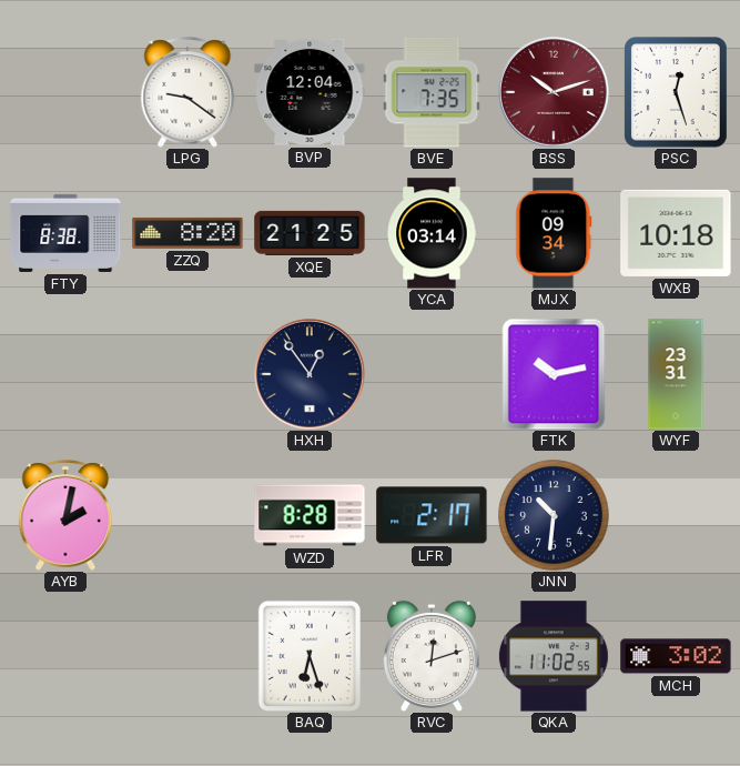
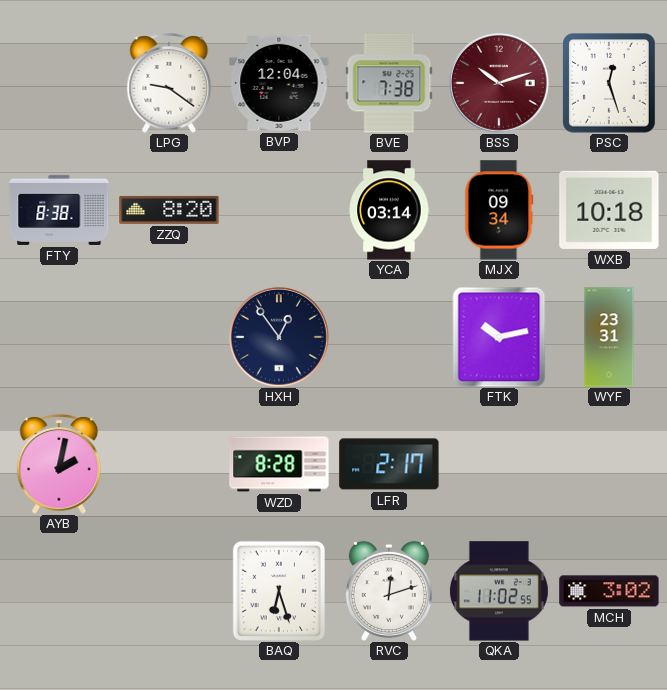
BVE: 7:35 -> 7:38
XQE: 21:25 -> none
JNN: 10:31 -> none
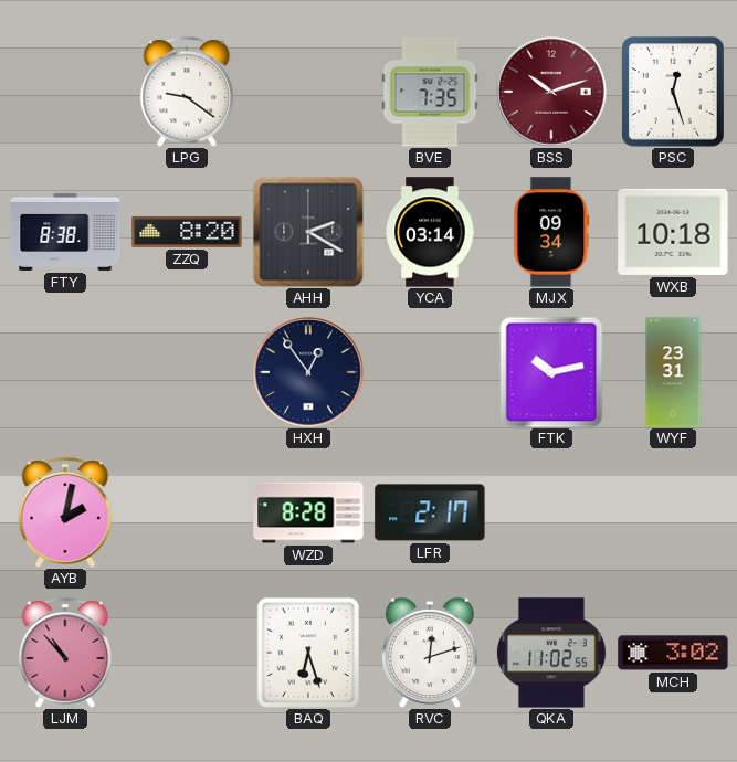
BVP: 12:04 -> none
BVE: 7:38 -> 7:35
AHH: none -> 2:20
LJM: none -> 10:53
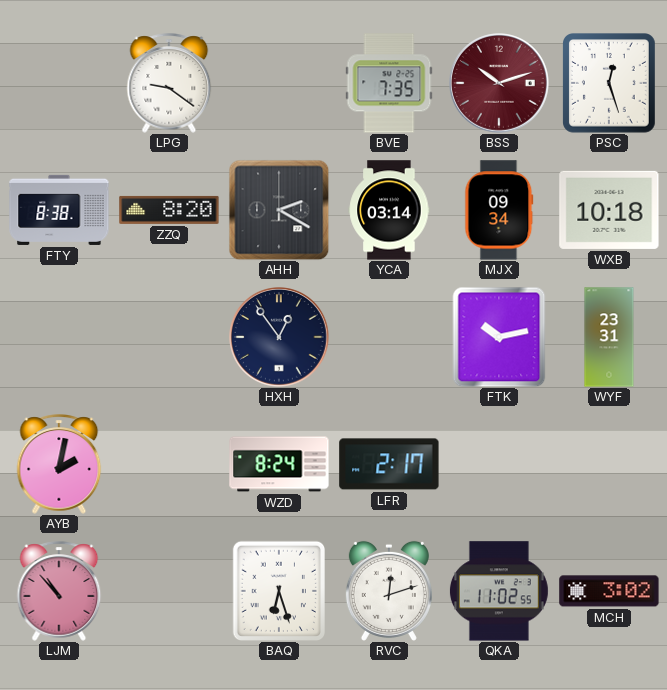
WZD: 8:28 -> 8:24
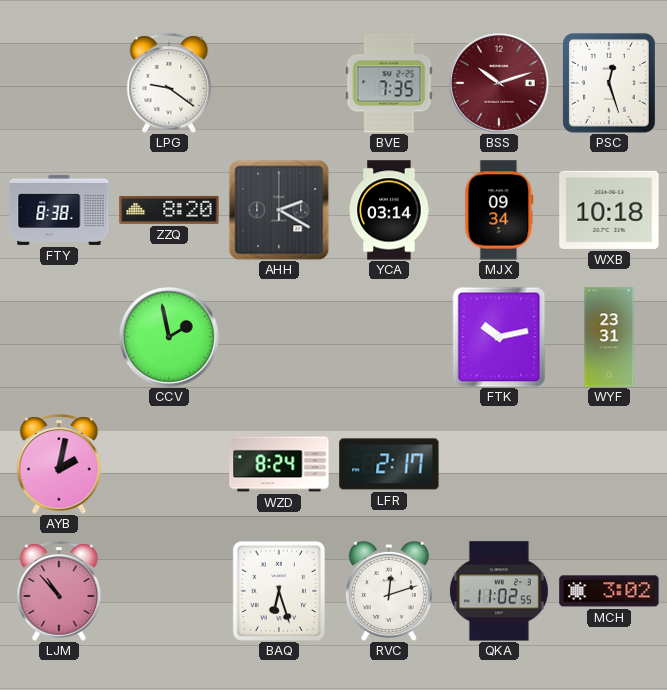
CCV: none -> 1:58
HXH: 12:54 -> none
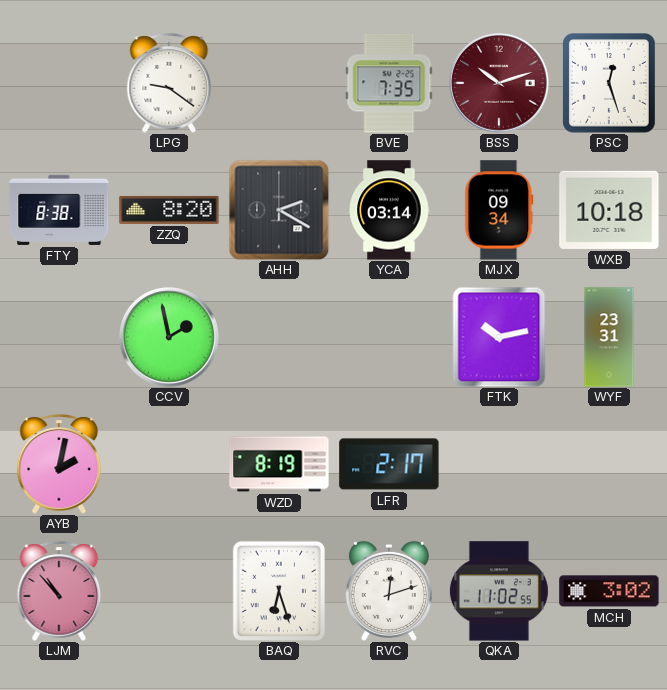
WZD: 8:24 -> 8:19
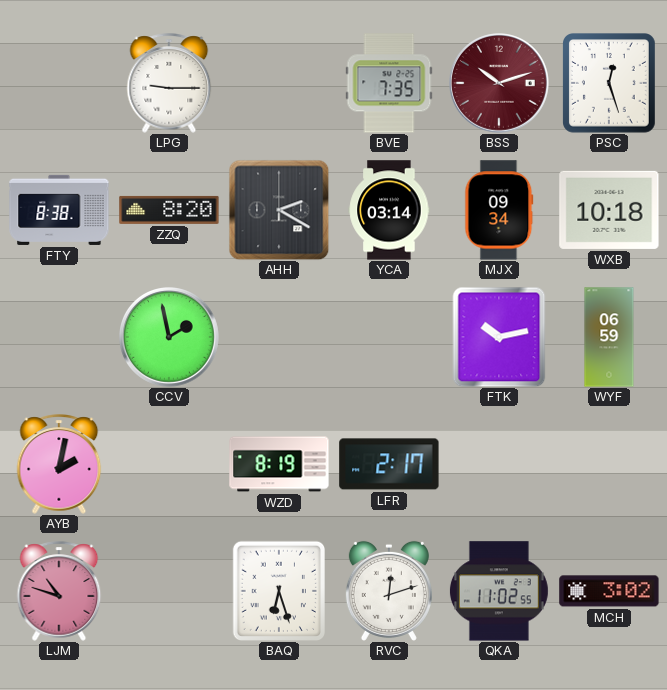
LPG: 9:21 -> 9:15
WYF: 23:31 -> 06:59
LJM: 10:53 -> 10:48
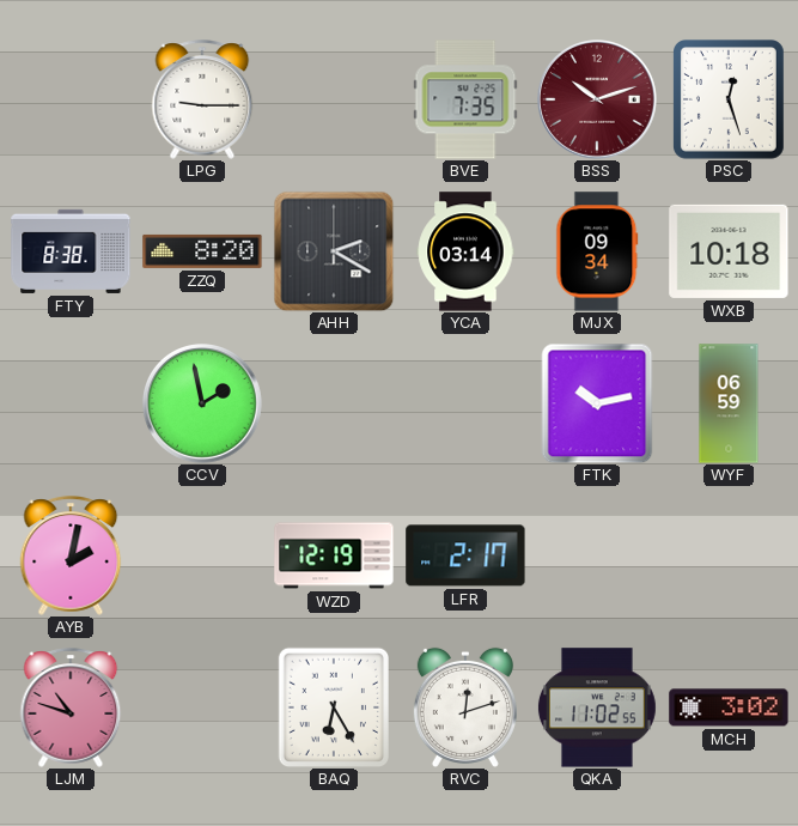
WZD: 8:19 -> 12:19
BAQ: 6:27 -> 6:25
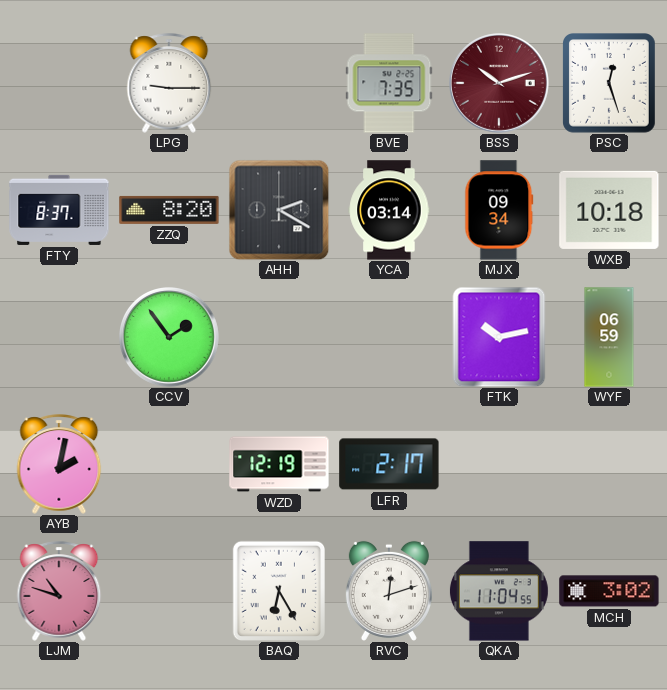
FTY: 8:38 -> 8:37
CCV: 1:58 -> 1:54
QKA: 11:02 -> 11:04
